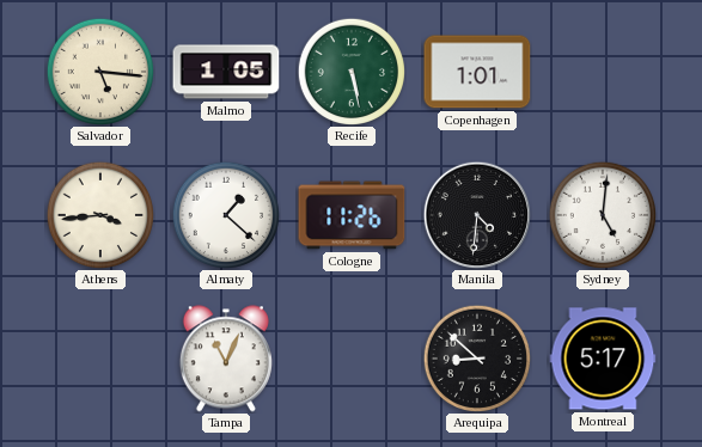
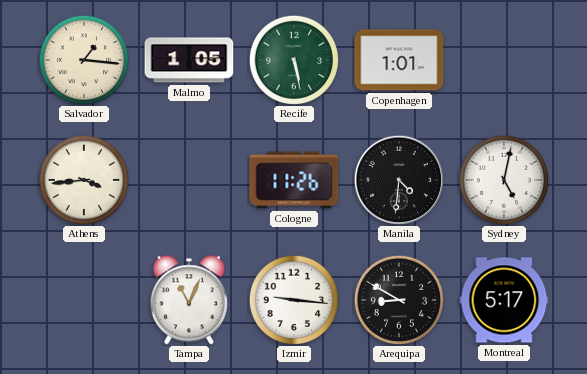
Salvador: 5:16 -> 1:16
Almaty: 1:22 -> none
Sydney: 5:01 -> 5:02
Izmir: none -> 9:16
Arequipa: 8:52 -> 8:50
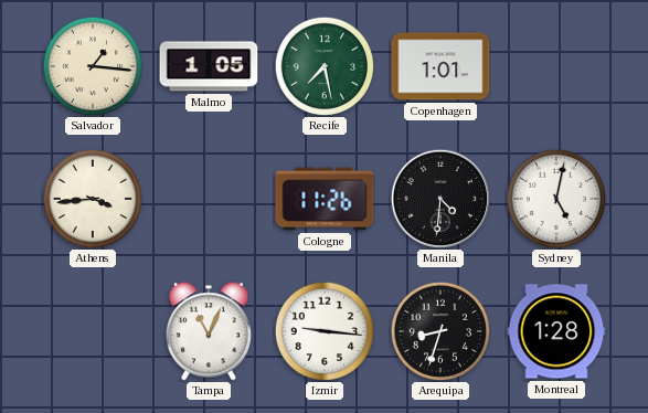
Recife: 5:28 -> 7:28
Arequipa: 8:50 -> 8:33
Montreal: 5:17 -> 1:28
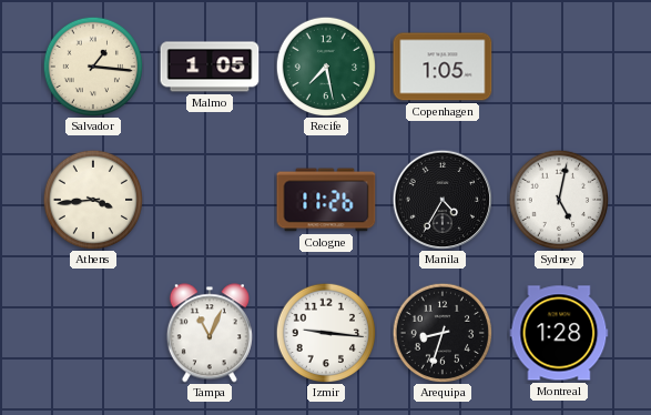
Copenhagen: 1:01 -> 1:05
Manila: 4:31 -> 4:35
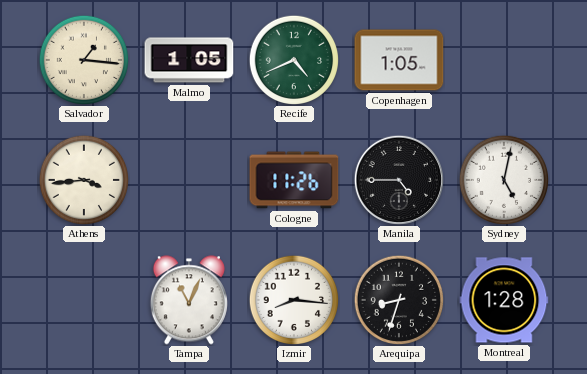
Recife: 7:28 -> 4:41
Manila: 4:35 -> 4:45
Izmir: 9:16 -> 8:16
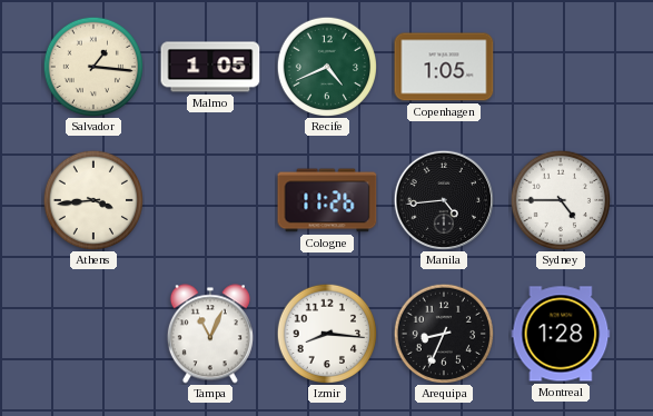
Manila: 4:45 -> 4:44
Sydney: 5:02 -> 4:45
Arequipa: 8:33 -> 8:34
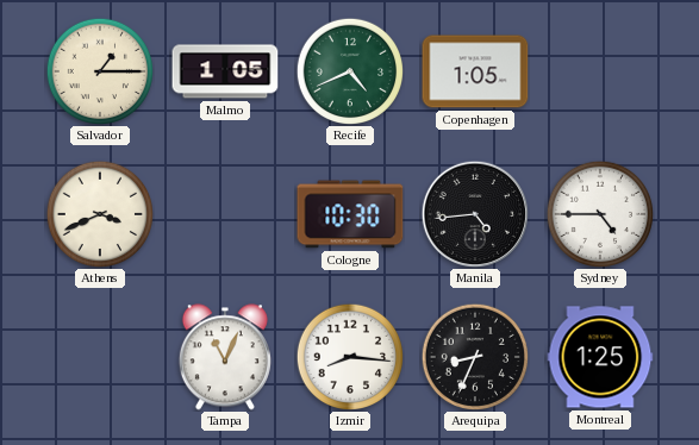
Salvador: 1:16 -> 1:15
Athens: 3:44 -> 3:41
Cologne: 11:26 -> 10:30
Montreal: 1:28 -> 1:25
